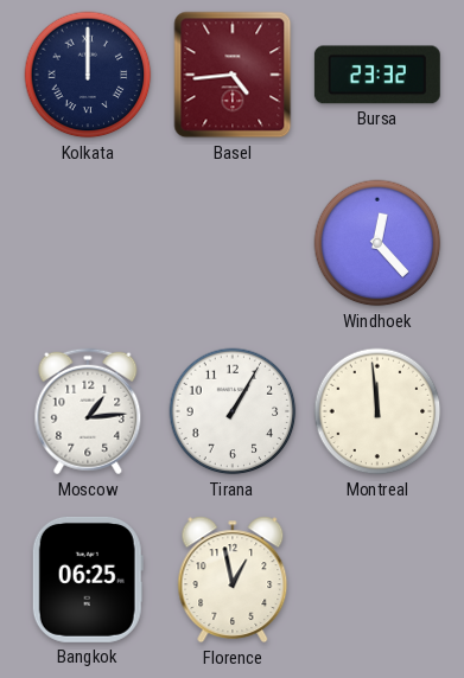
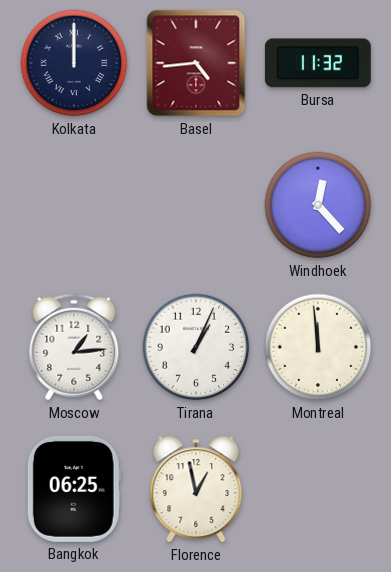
Bursa: 23:32 -> 11:32
Tirana: 1:05 -> 1:04
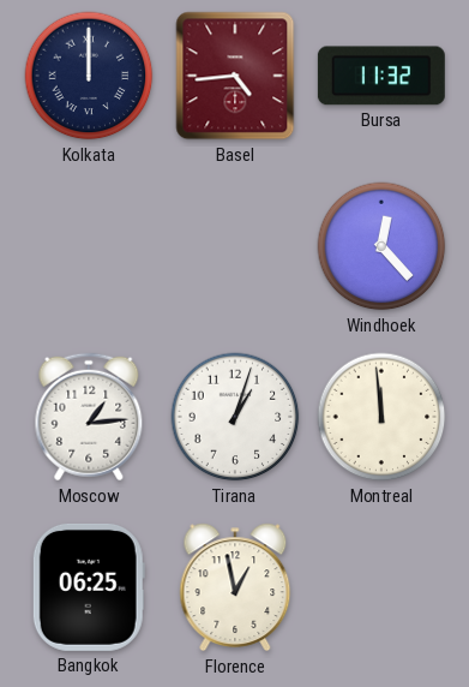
Tirana: 1:04 -> 1:03
